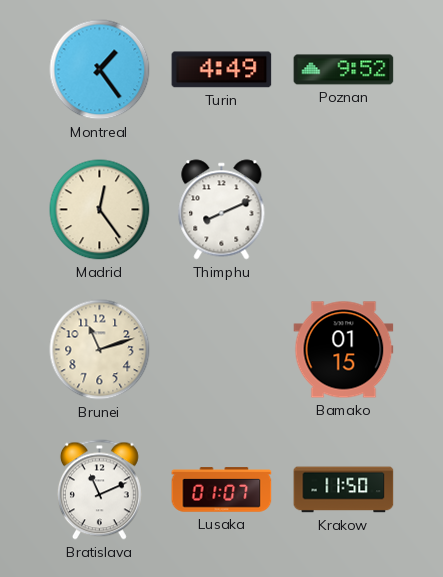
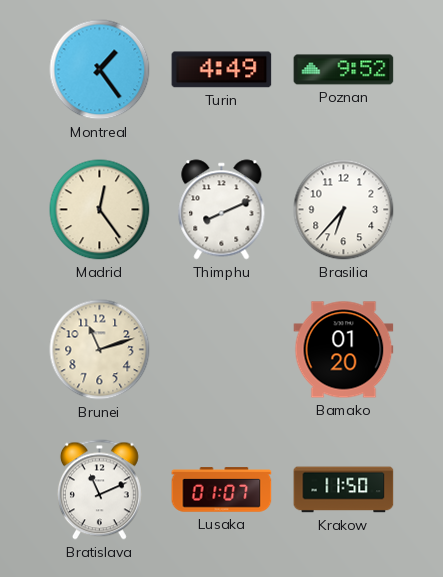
Brasilia: none -> 6:37
Bamako: 01:15 -> 01:20
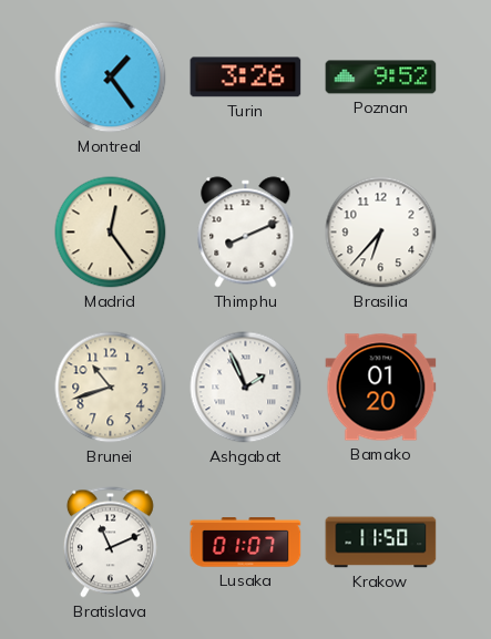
Turin: 4:49 -> 3:26
Brunei: 11:12 -> 10:42
Ashgabat: none -> 1:56
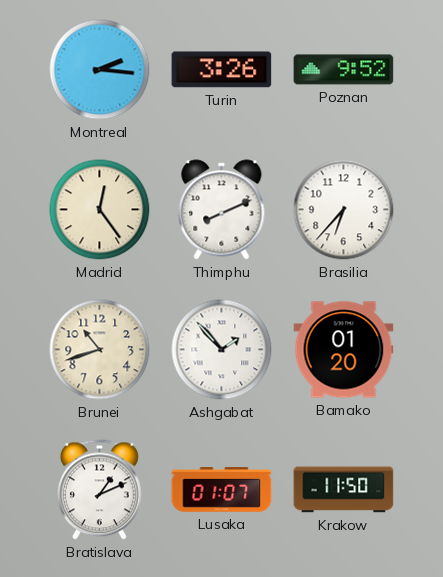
Montreal: 1:24 -> 2:16
Ashgabat: 1:56 -> 1:53
Bratislava: 11:11 -> 1:11
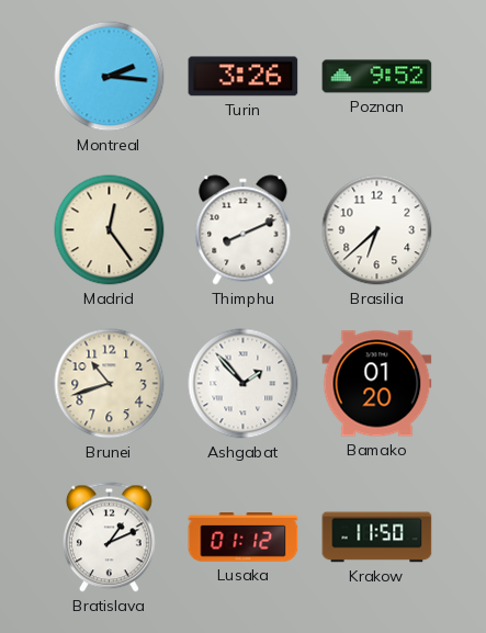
Brasilia: 6:37 -> 6:38
Lusaka: 01:07 -> 01:12
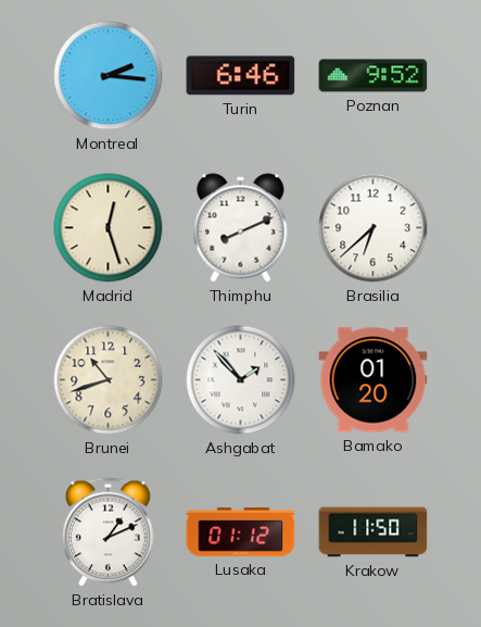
Turin: 3:26 -> 6:46
Madrid: 12:24 -> 12:27
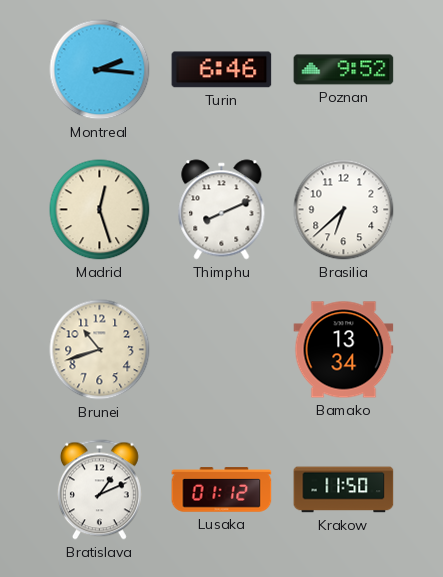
Ashgabat: 1:53 -> none
Bamako: 01:20 -> 13:34
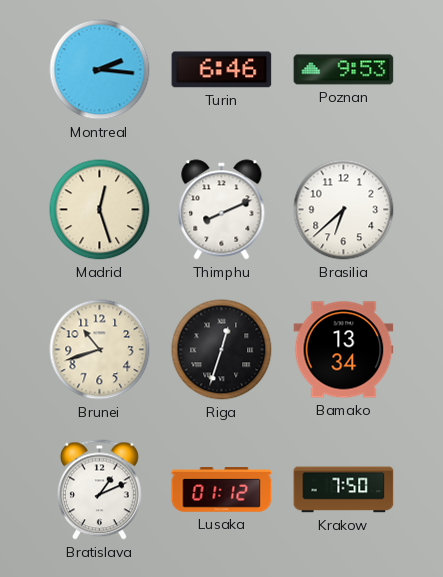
Poznan: 9:52 -> 9:53
Riga: none -> 12:33
Krakow: 11:50 -> 7:50
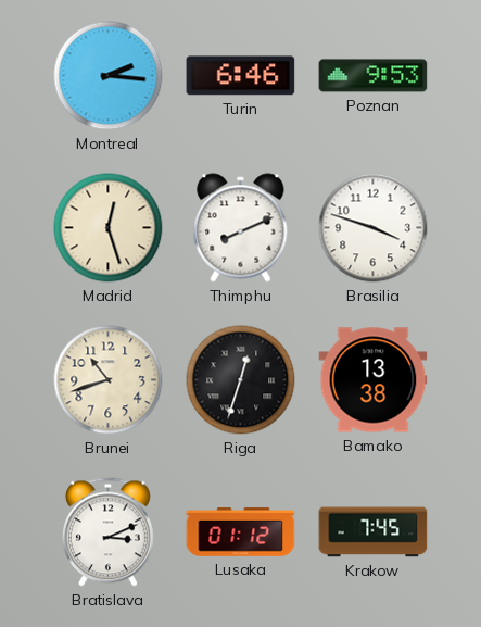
Brasilia: 6:38 -> 3:48
Bamako: 13:34 -> 13:38
Bratislava: 1:11 -> 3:11
Krakow: 7:50 -> 7:45
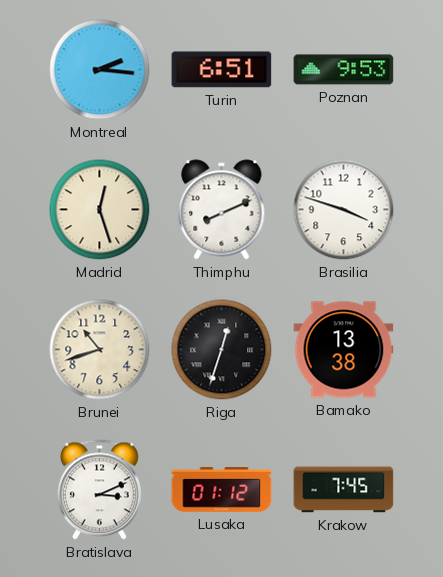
Turin: 6:46 -> 6:51
